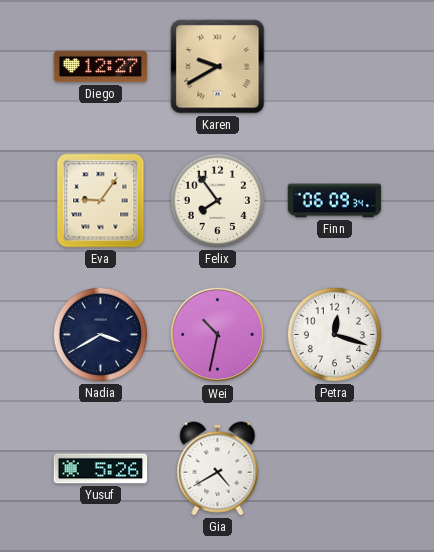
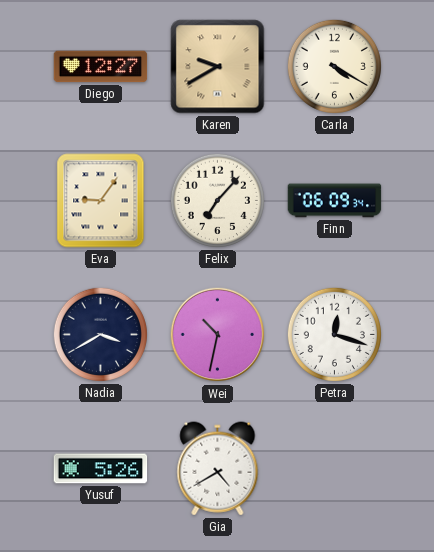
Carla: none -> 4:20
Felix: 7:54 -> 7:07
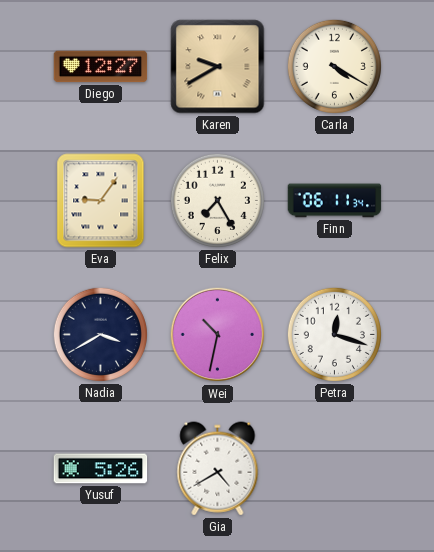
Felix: 7:07 -> 7:25
Finn: 06:09 -> 06:11
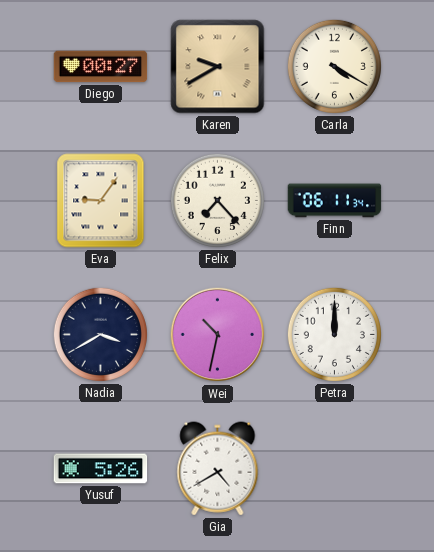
Diego: 12:27 -> 00:27
Felix: 7:25 -> 7:23
Petra: 12:18 -> 12:00
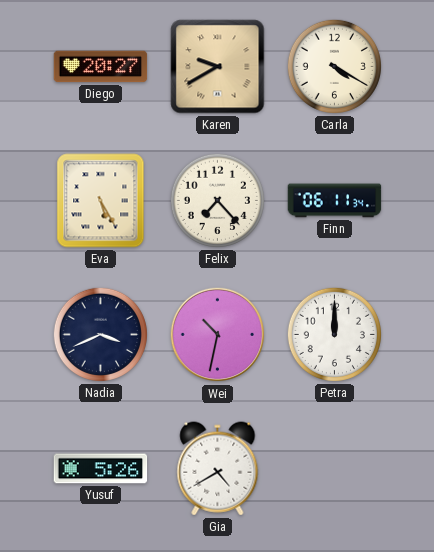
Diego: 00:27 -> 20:27
Eva: 9:06 -> 5:25
Nadia: 3:40 -> 3:41
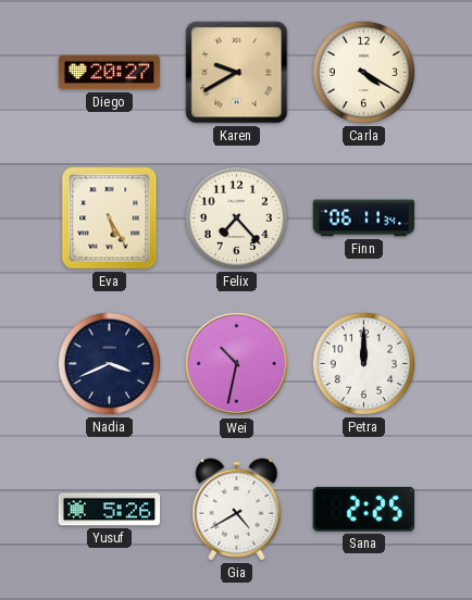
Sana: none -> 2:25
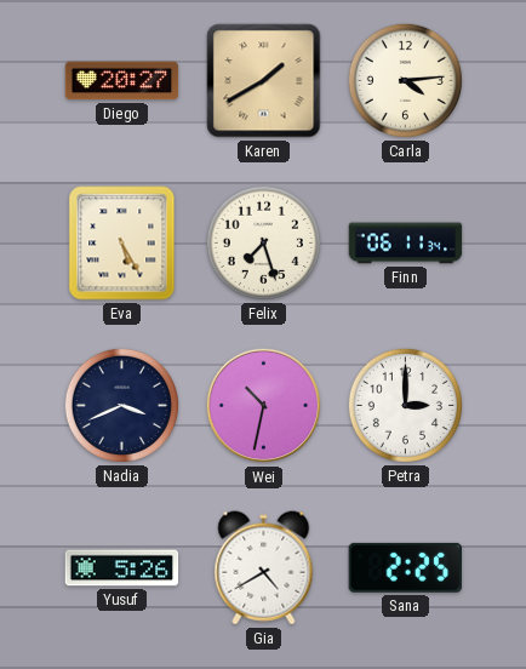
Karen: 9:40 -> 1:40
Carla: 4:20 -> 4:14
Felix: 7:23 -> 7:27
Petra: 12:00 -> 3:00
